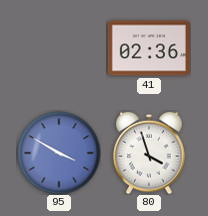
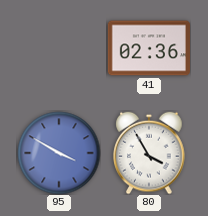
80: 3:57 -> 3:55
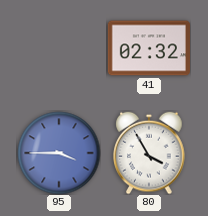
41: 02:36 -> 02:32
95: 3:50 -> 3:45
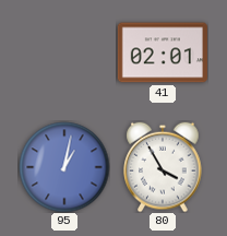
41: 02:32 -> 02:01
95: 3:45 -> 1:02
